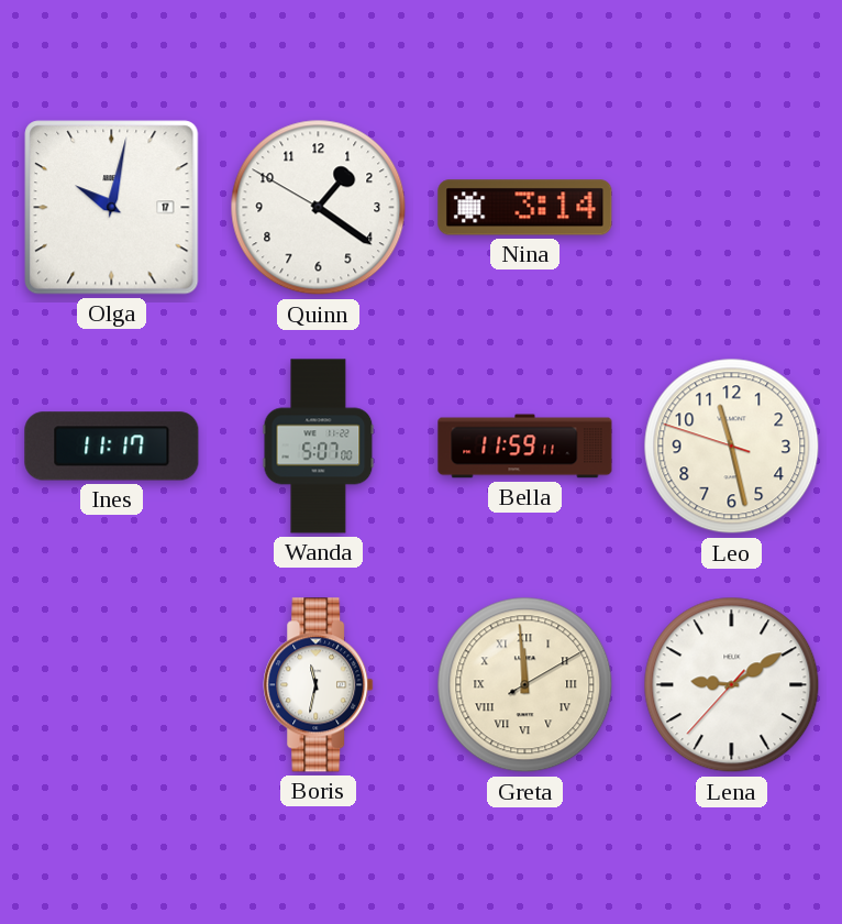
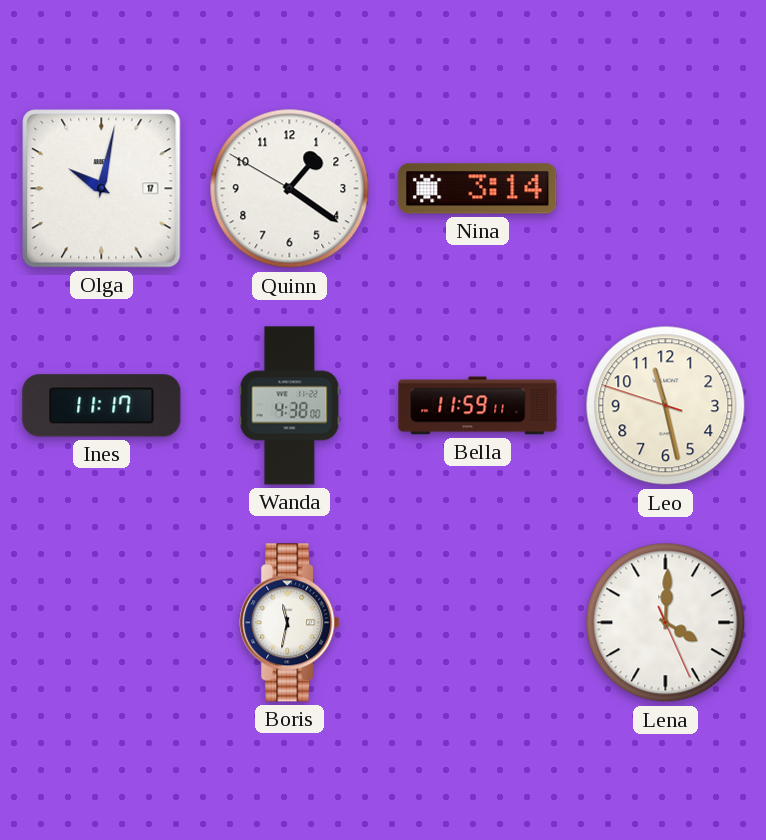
Wanda: 5:07 -> 4:38
Greta: 11:59 -> none
Lena: 9:09 -> 4:00
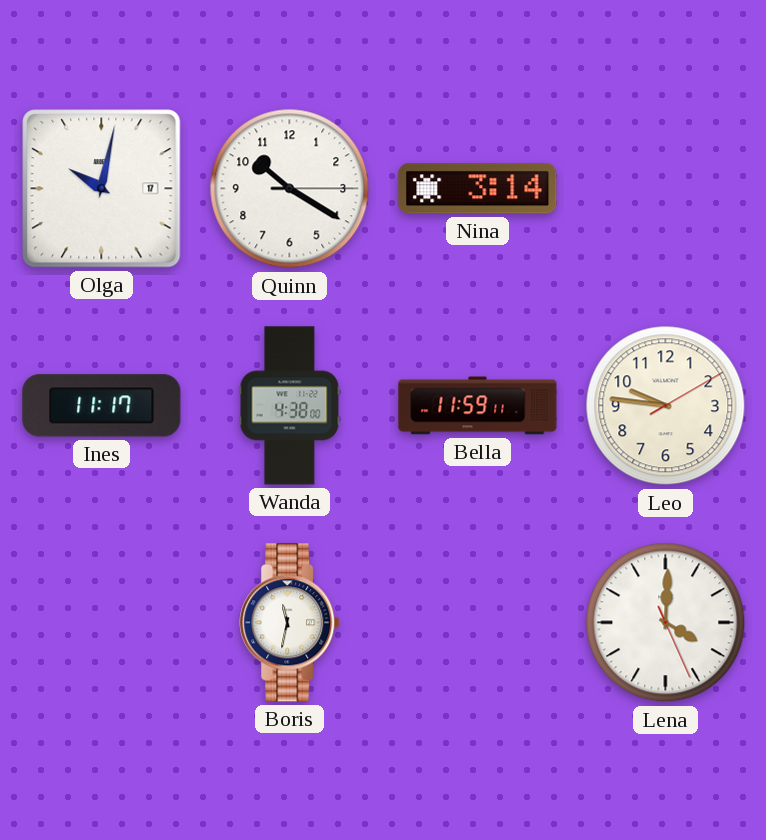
Quinn: 1:20 -> 10:20
Leo: 11:27 -> 9:46
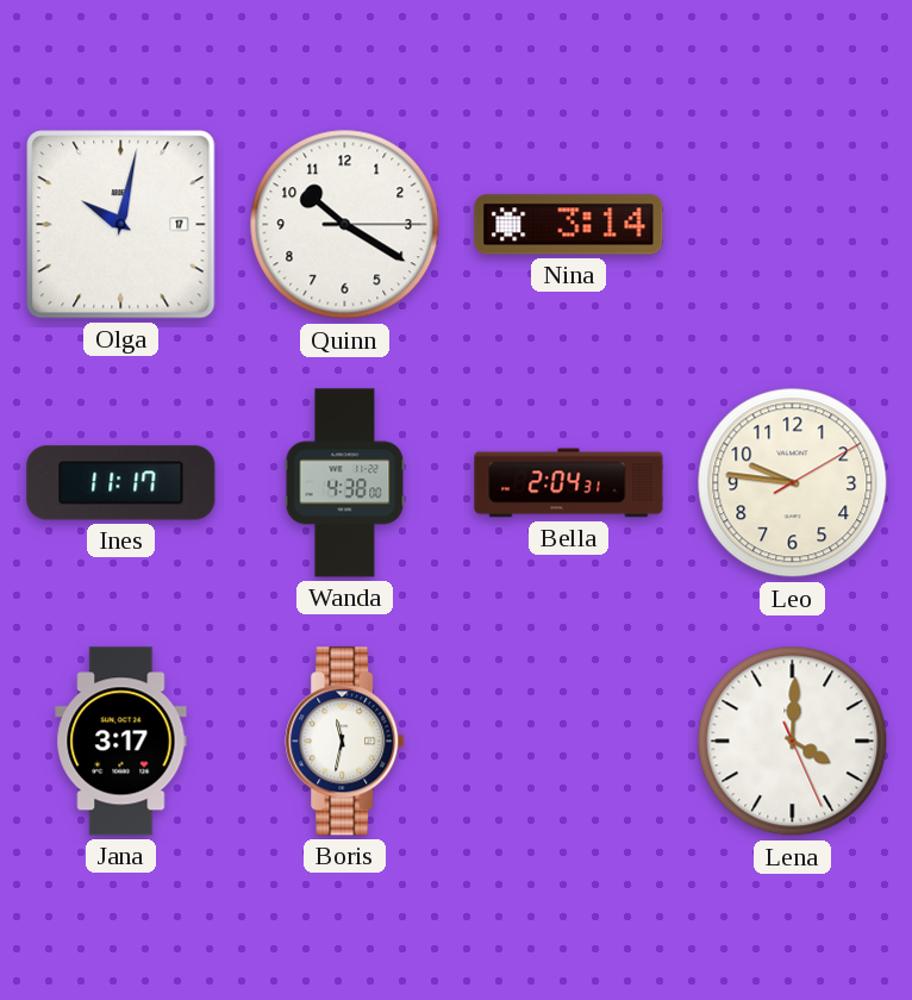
Bella: 11:59 -> 2:04
Jana: none -> 3:17
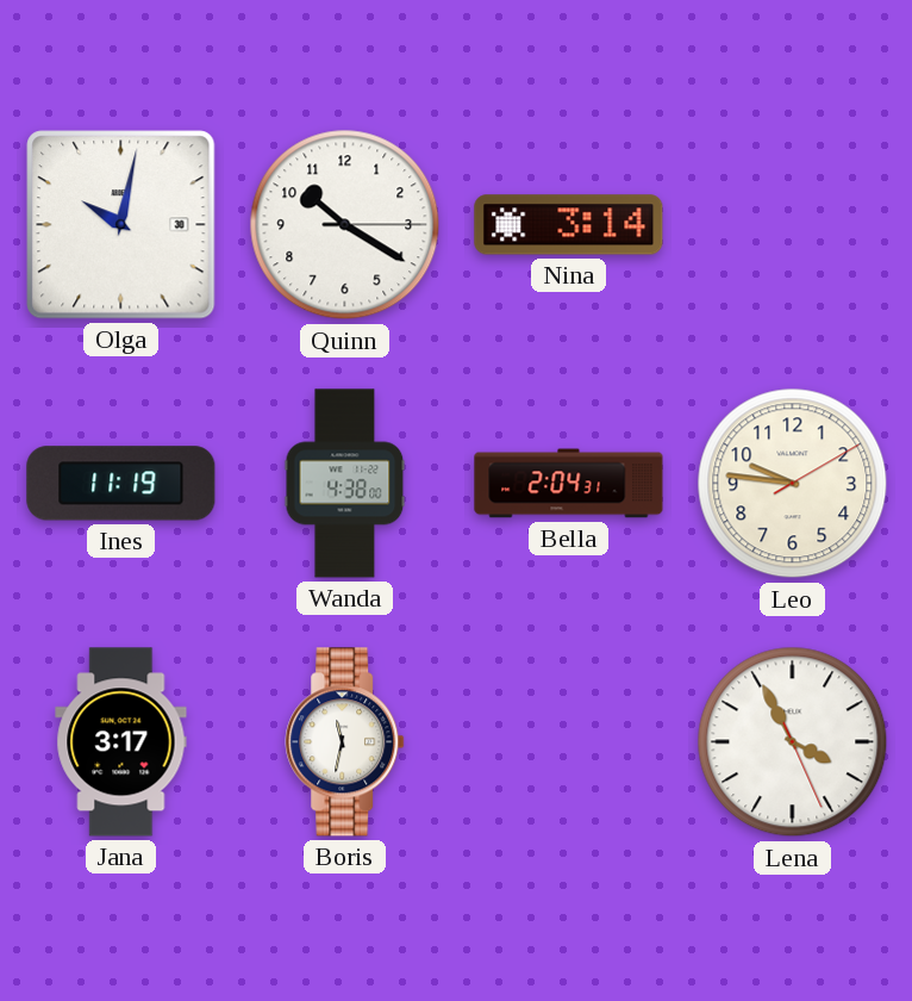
Olga date: 17 -> 30
Ines: 11:17 -> 11:19
Lena: 4:00 -> 3:55
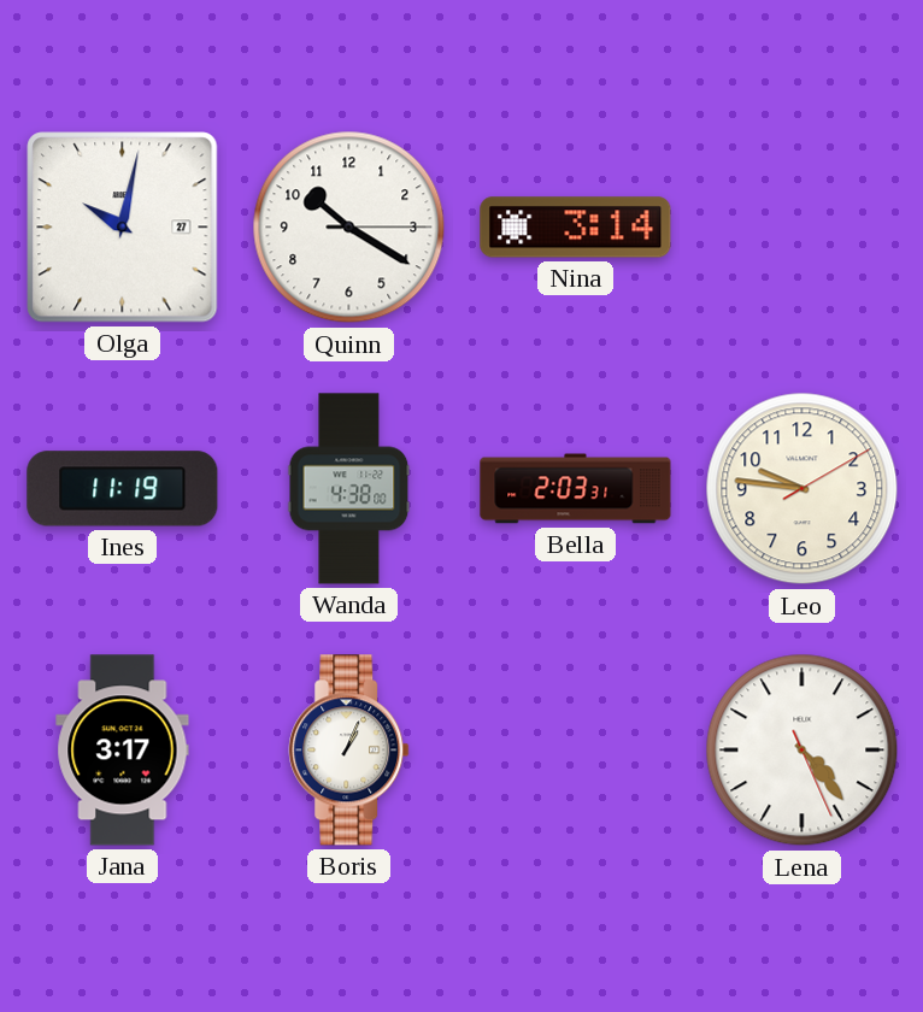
Olga date: 30 -> 27
Bella: 2:04 -> 2:03
Boris: 11:32 -> 1:04
Lena: 3:55 -> 4:23
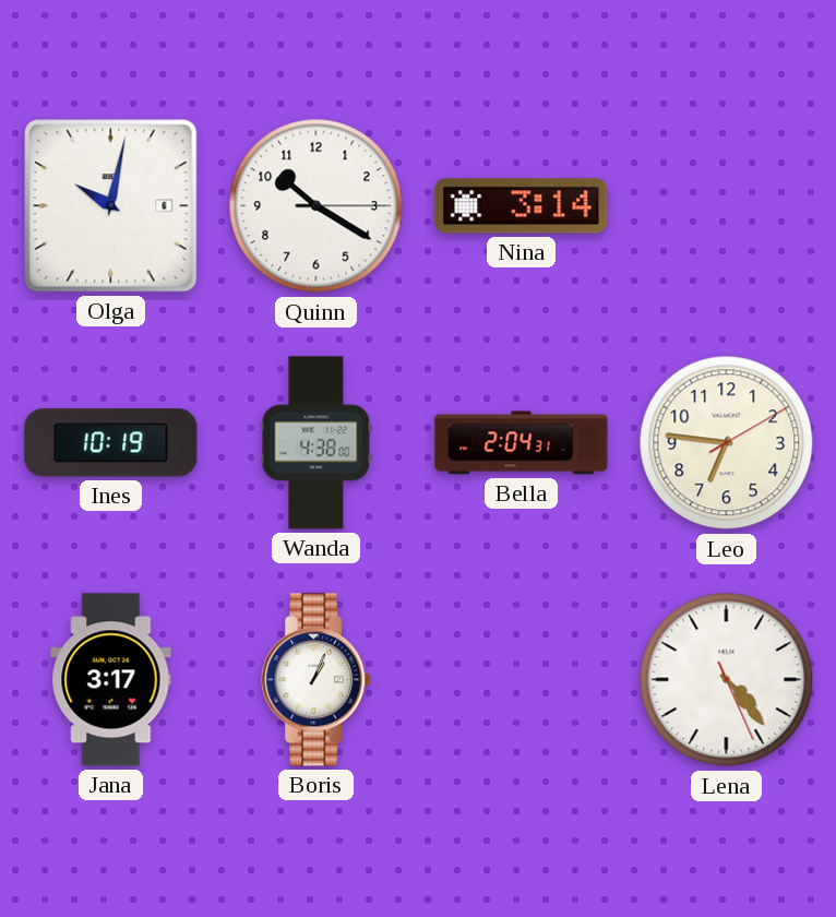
Olga date: 27 -> 6
Ines: 11:19 -> 10:19
Bella: 2:03 -> 2:04
Leo: 9:46 -> 6:46
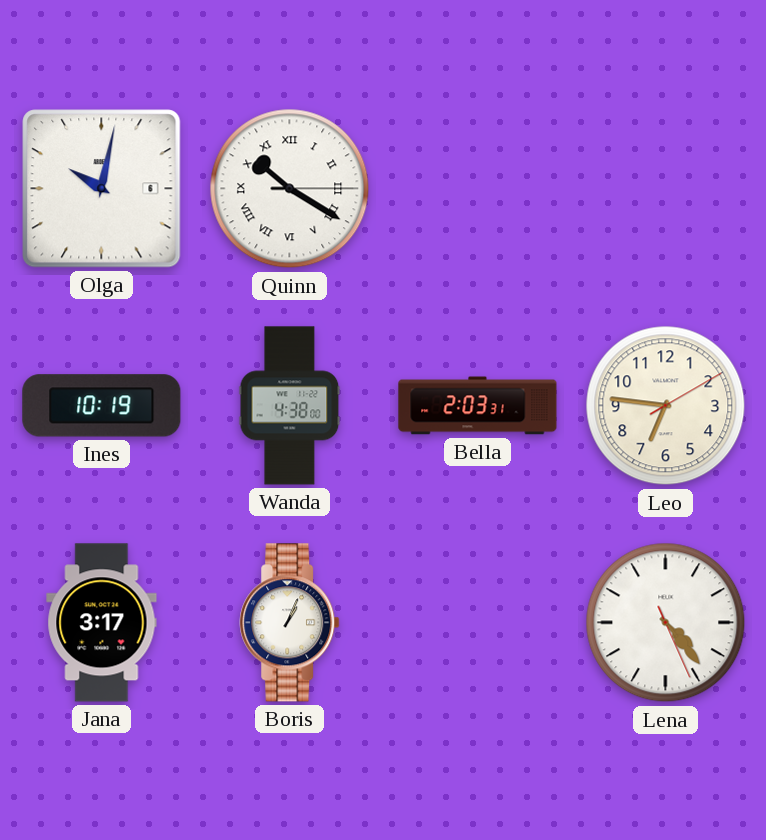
Quinn numerals: Arabic -> Roman
Nina: 3:14 -> none
Bella: 2:04 -> 2:03
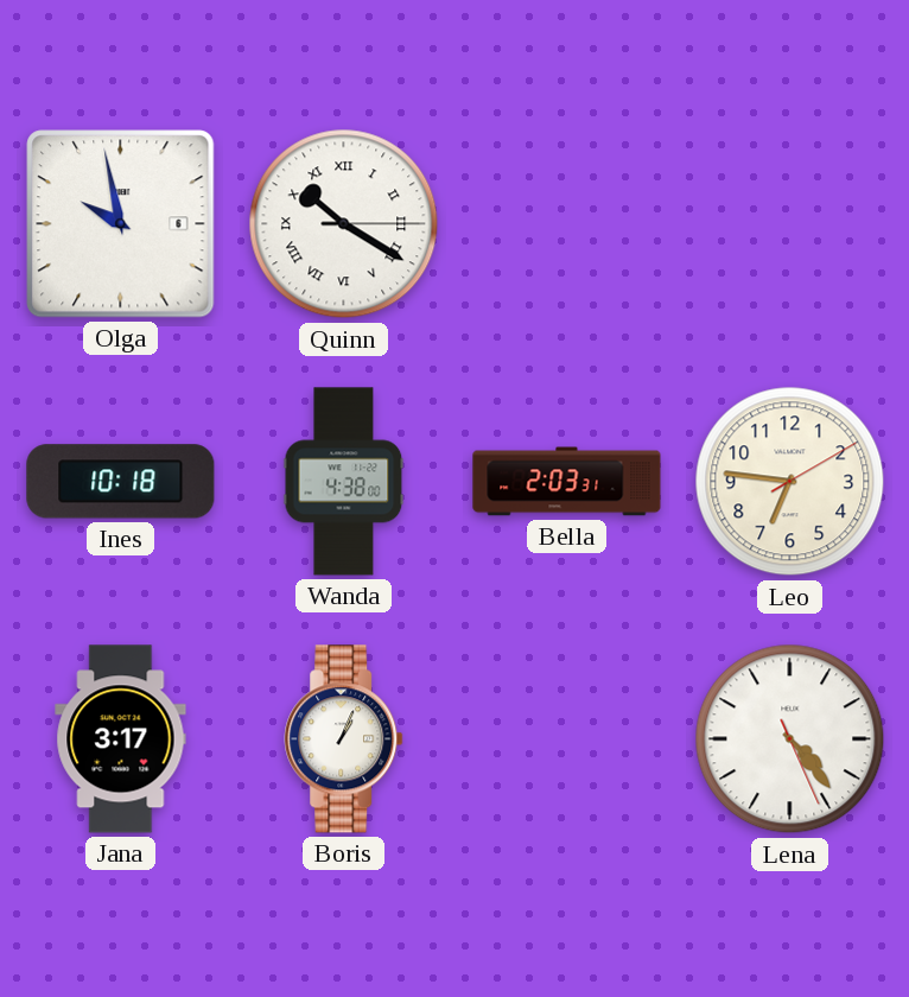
Olga: 10:02 -> 9:58
Ines: 10:19 -> 10:18
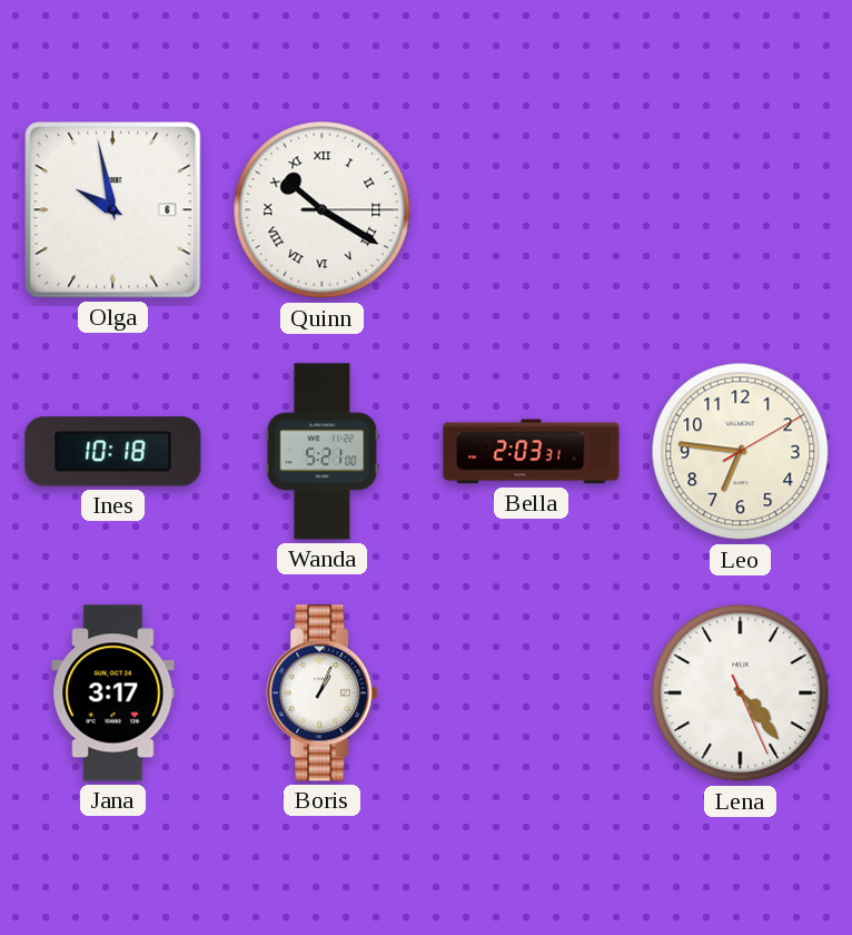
Wanda: 4:38 -> 5:21
